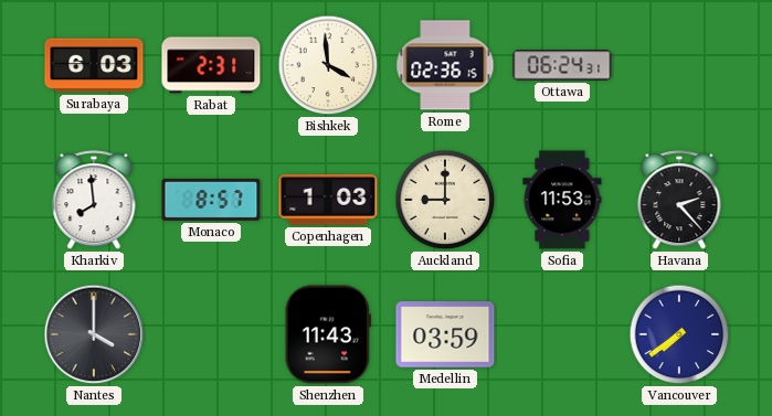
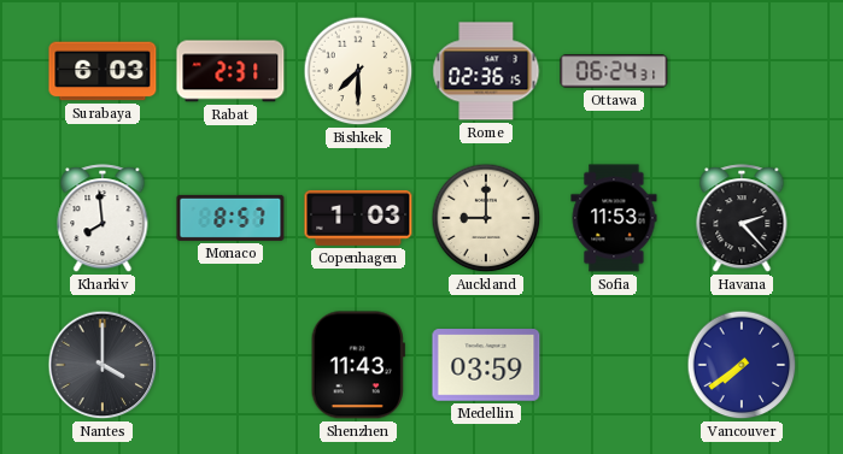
Bishkek: 3:59 -> 7:30
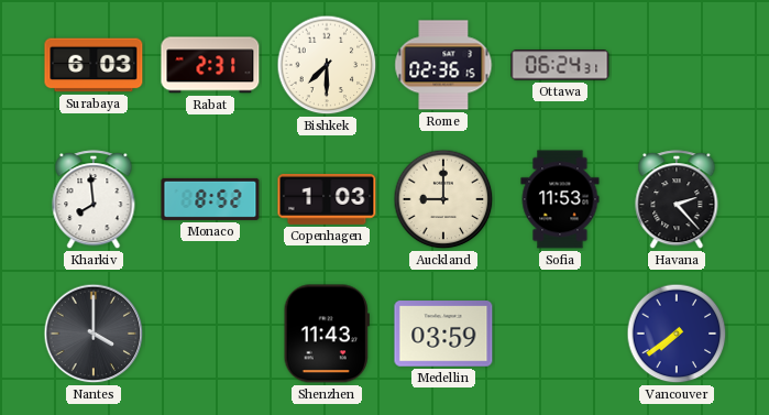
Monaco: 8:57 -> 8:52
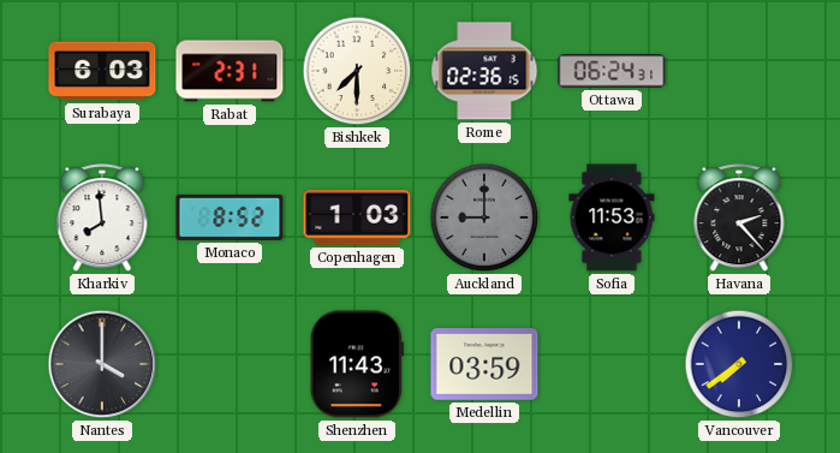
Auckland dial: cream -> grey
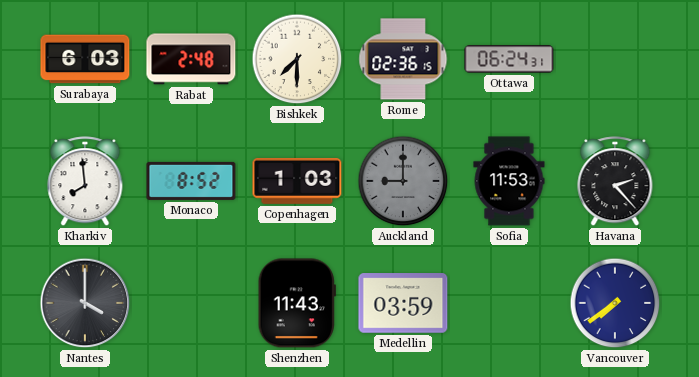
Rabat: 2:31 -> 2:48
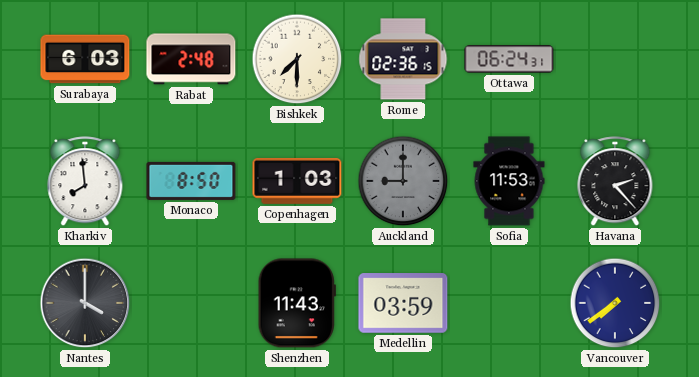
Monaco: 8:52 -> 8:50
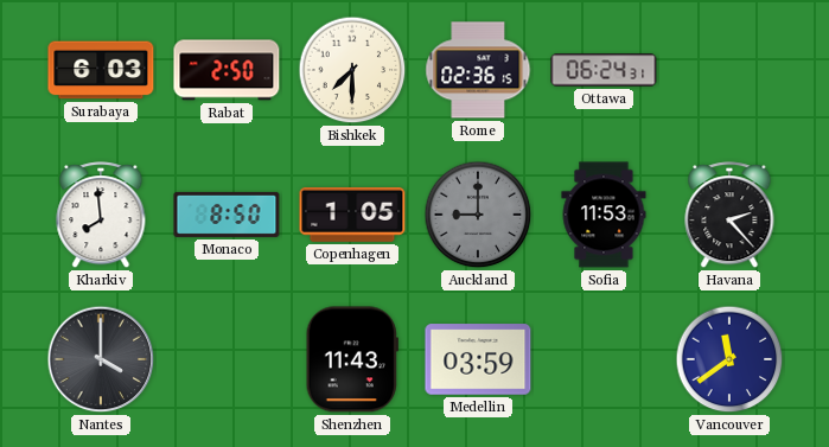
Rabat: 2:48 -> 2:50
Copenhagen: 1:03 -> 1:05
Vancouver: 7:39 -> 11:39
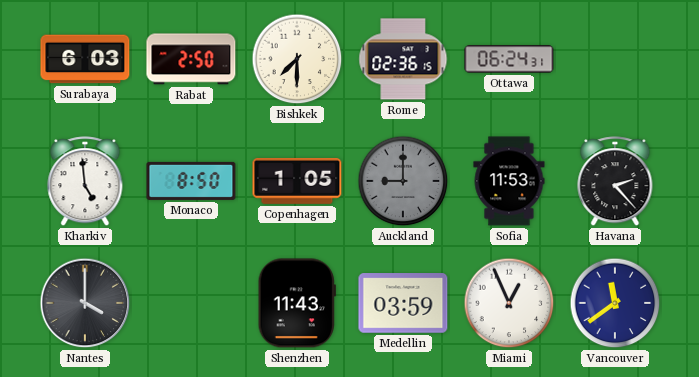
Kharkiv: 7:59 -> 4:59
Miami: none -> 12:56
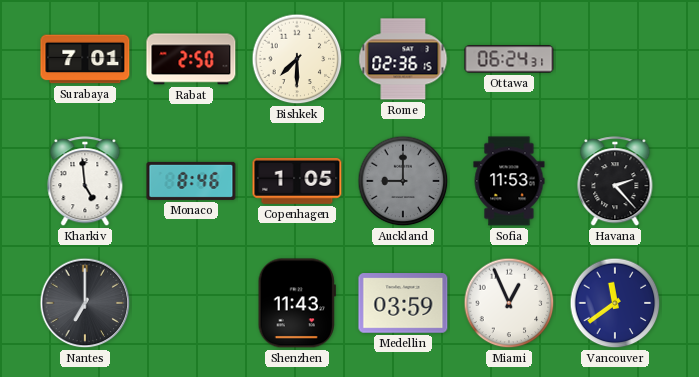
Surabaya: 6:03 -> 7:01
Monaco: 8:50 -> 8:46
Nantes: 4:00 -> 7:00
